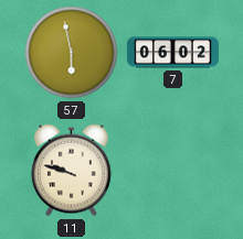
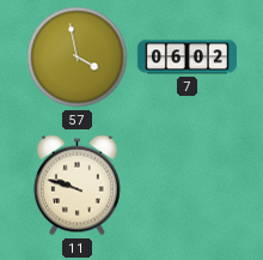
57: 5:58 -> 3:58
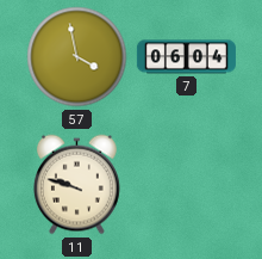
7: 06:02 -> 06:04
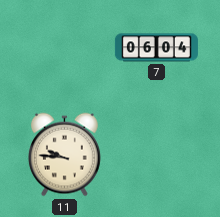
57: 3:58 -> none
11: 9:48 -> 9:46
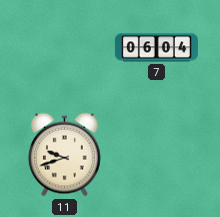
11: 9:46 -> 9:42
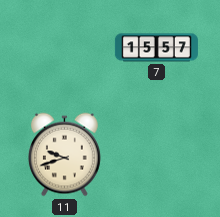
7: 06:04 -> 15:57
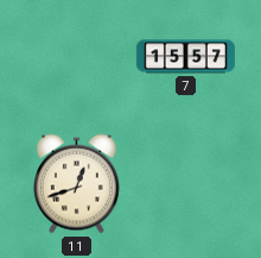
11: 9:42 -> 12:42
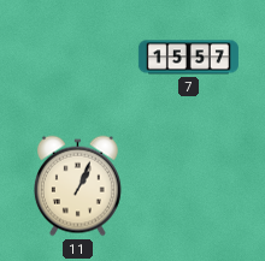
11: 12:42 -> 1:04
